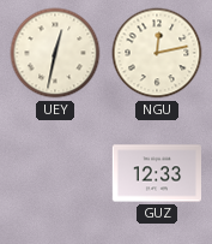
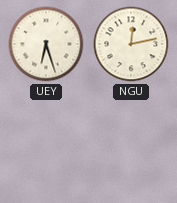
UEY: 12:32 -> 6:27
GUZ: 12:33 -> none
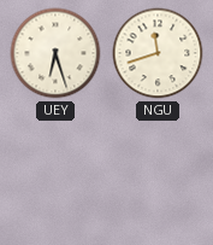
NGU: 12:13 -> 11:42
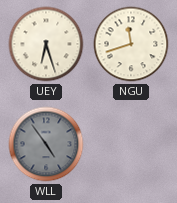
WLL: none -> 4:54
